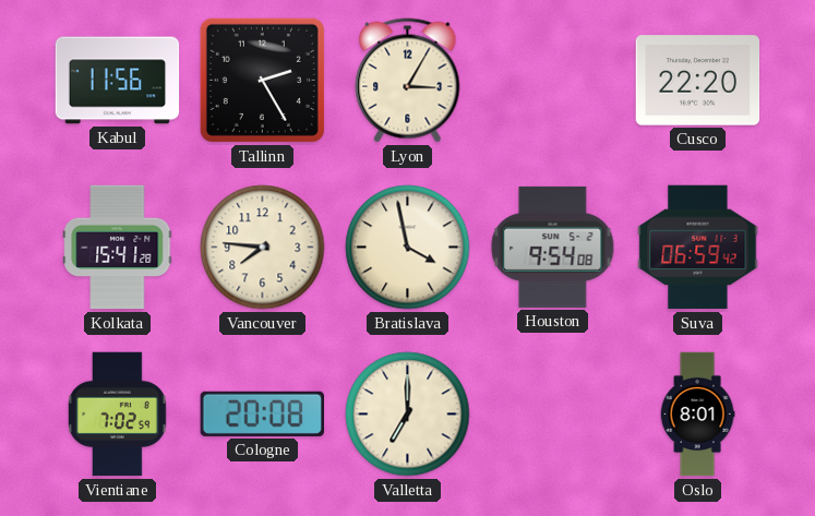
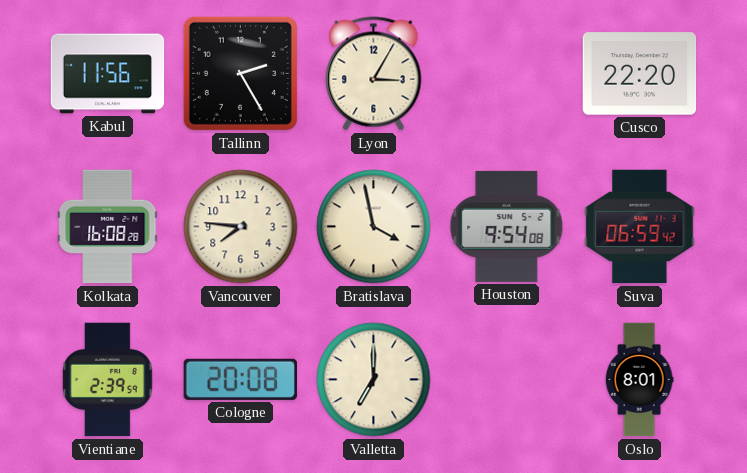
Kolkata: 15:41 -> 16:08
Vientiane: 7:02 -> 2:39
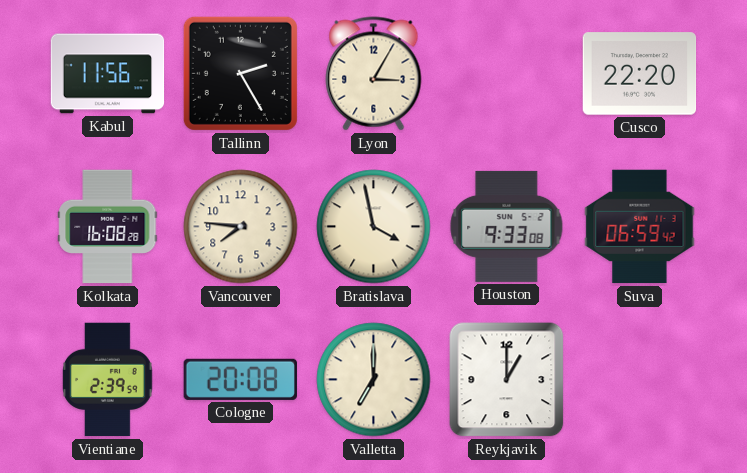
Houston: 9:54 -> 9:33
Reykjavik: none -> 1:00
Oslo: 8:01 -> none
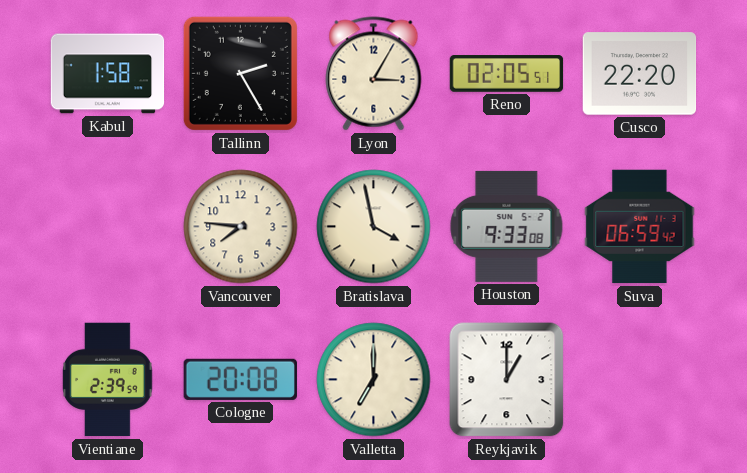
Kabul: 11:56 -> 1:58
Reno: none -> 02:05
Kolkata: 16:08 -> none
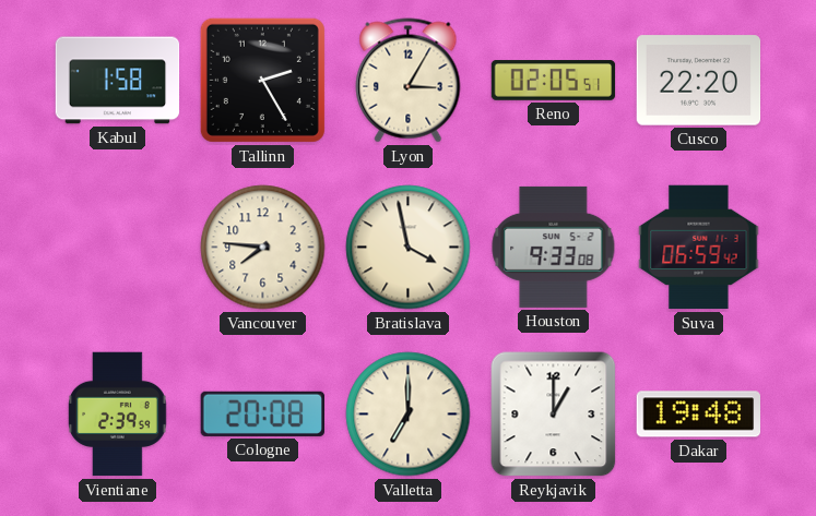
Dakar: none -> 19:48
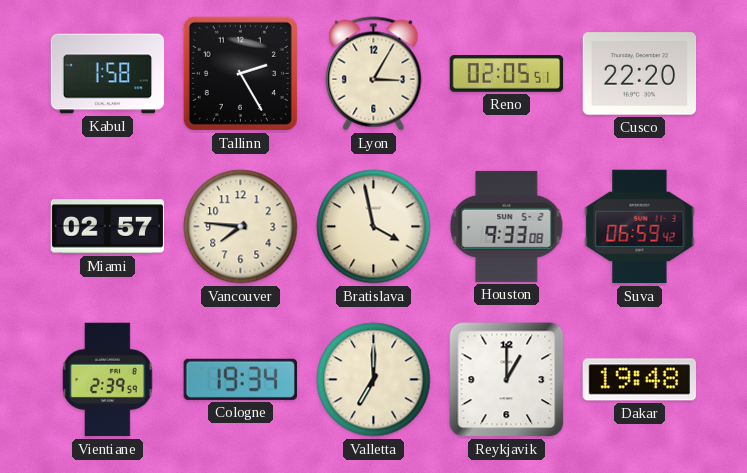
Miami: none -> 02:57
Cologne: 20:08 -> 19:34
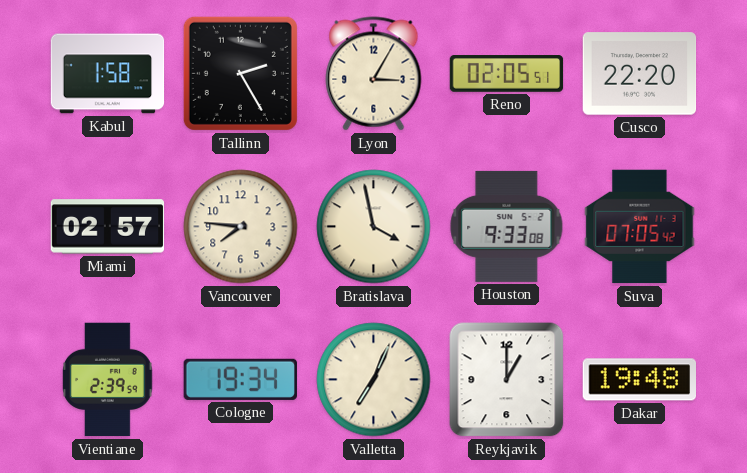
Suva: 06:59 -> 07:05
Valletta: 7:00 -> 7:04
